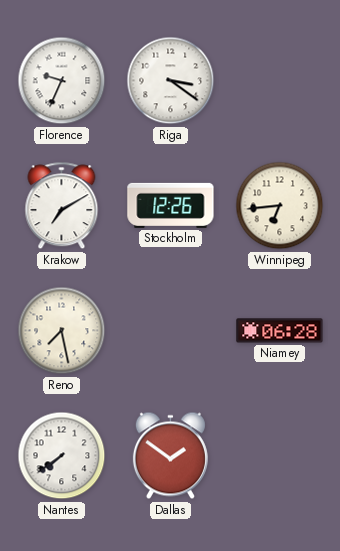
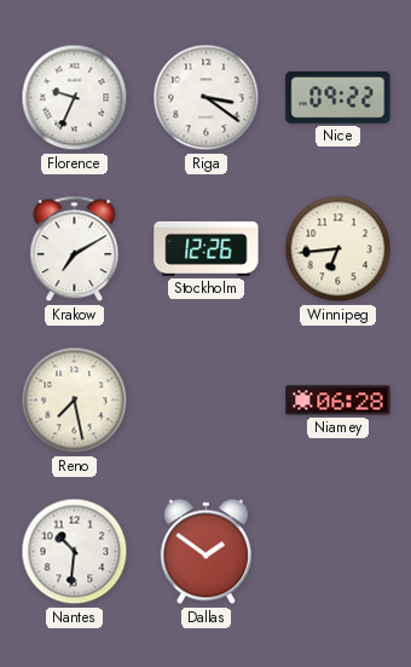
Nice: none -> 09:22
Nantes: 7:39 -> 10:31
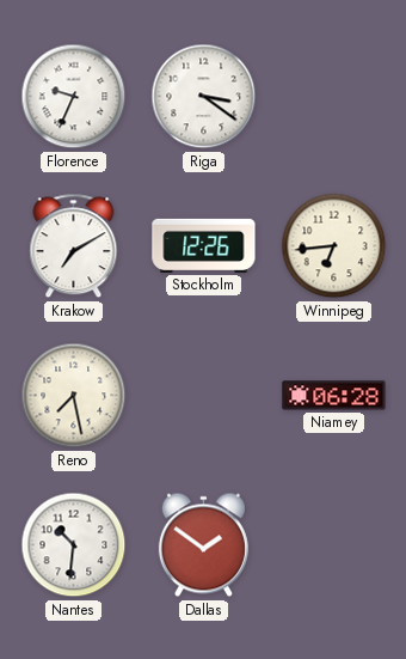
Nice: 09:22 -> none
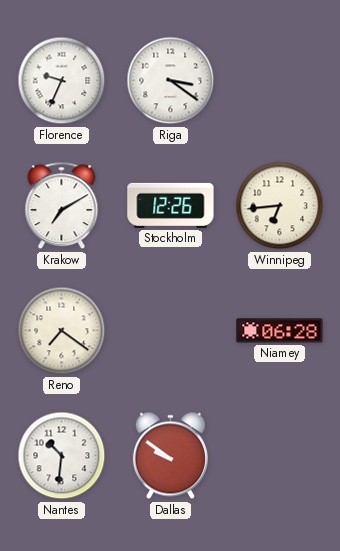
Reno: 7:28 -> 7:21
Dallas: 1:51 -> 9:51
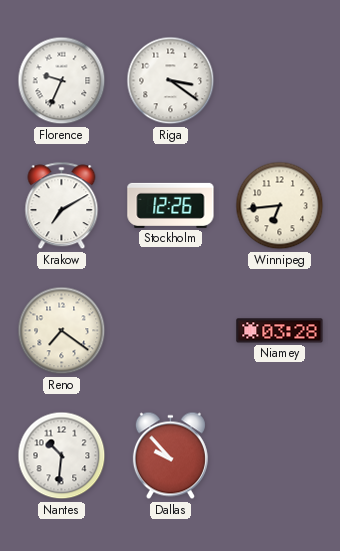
Niamey: 06:28 -> 03:28
Dallas: 9:51 -> 9:53
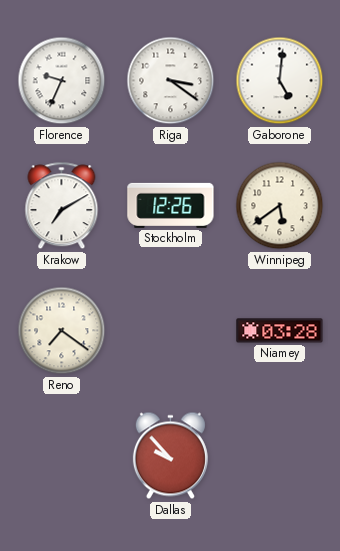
Gaborone: none -> 5:01
Winnipeg: 6:44 -> 5:39
Nantes: 10:31 -> none
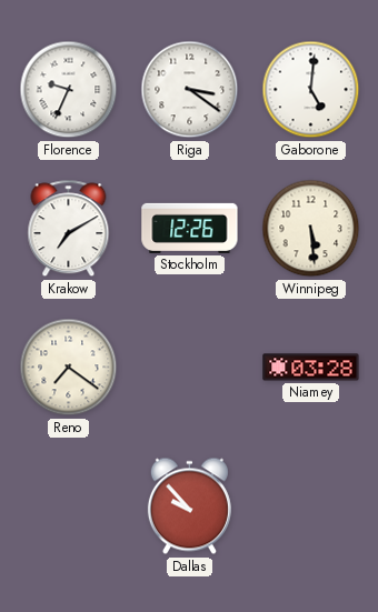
Winnipeg: 5:39 -> 5:29
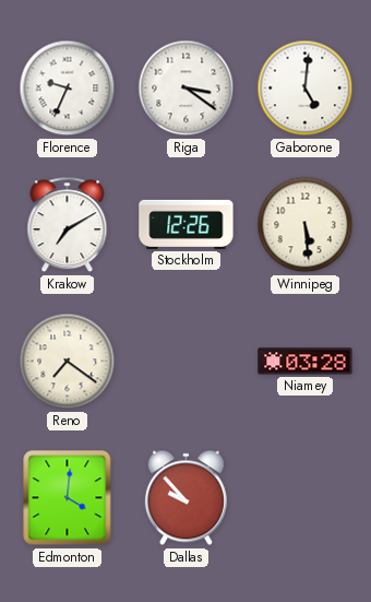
Edmonton: none -> 4:01
